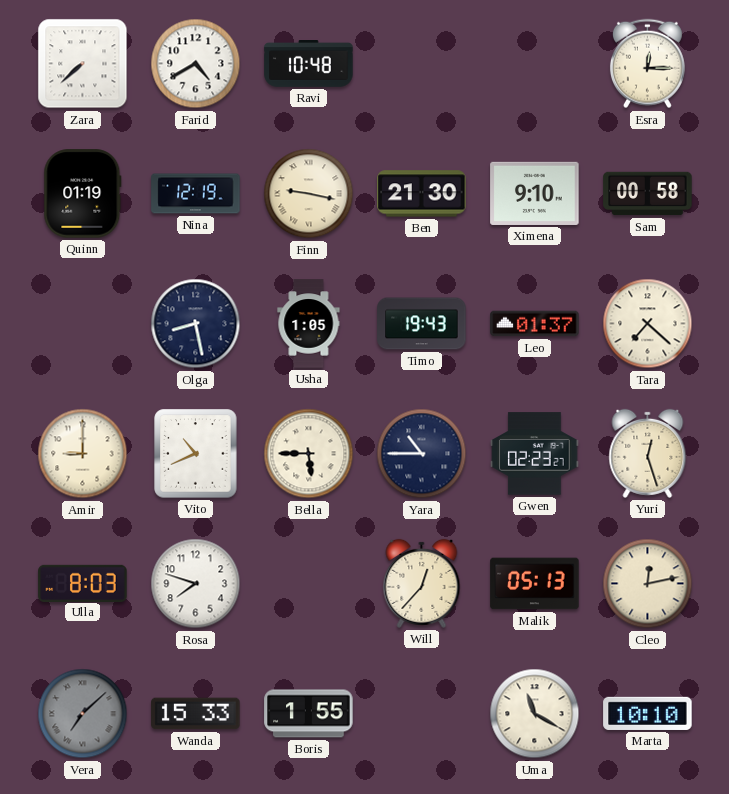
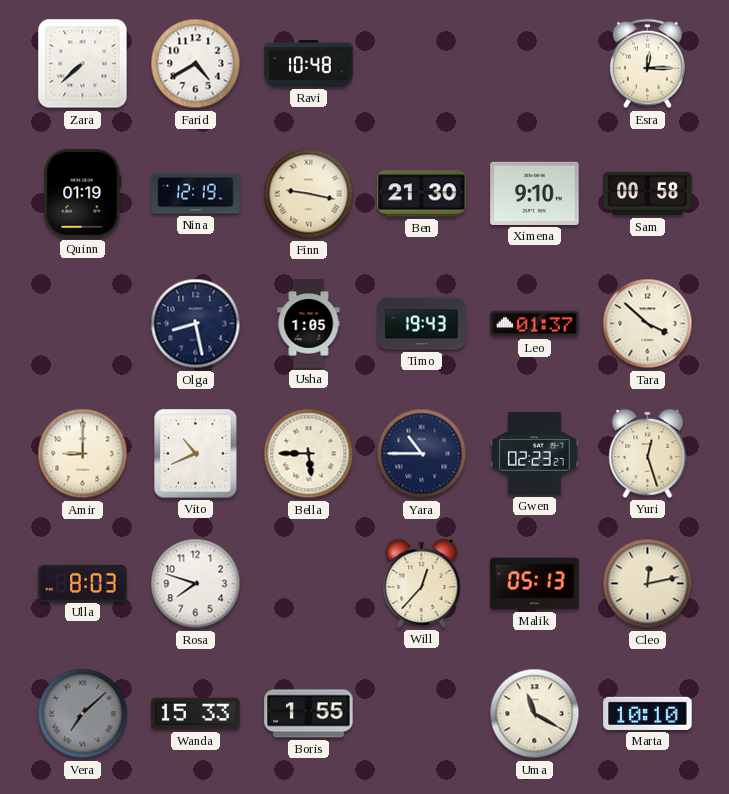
Tara: 7:22 -> 3:52
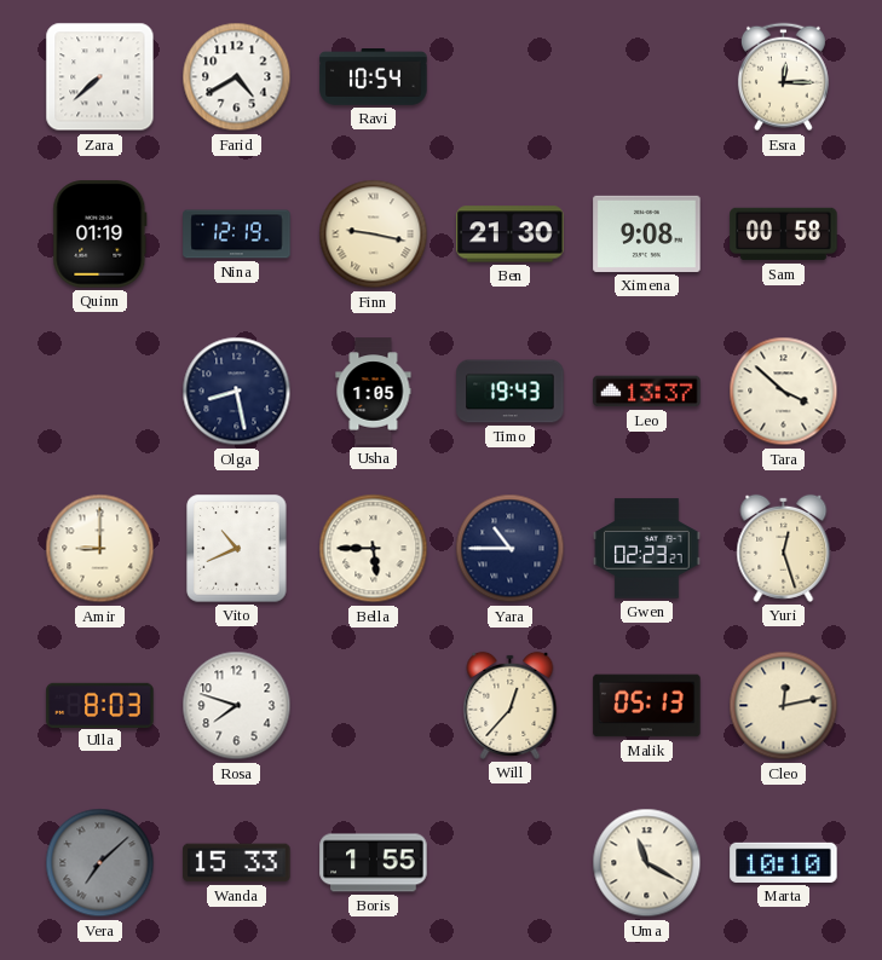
Ravi: 10:48 -> 10:54
Ximena: 9:10 -> 9:08
Leo: 01:37 -> 13:37
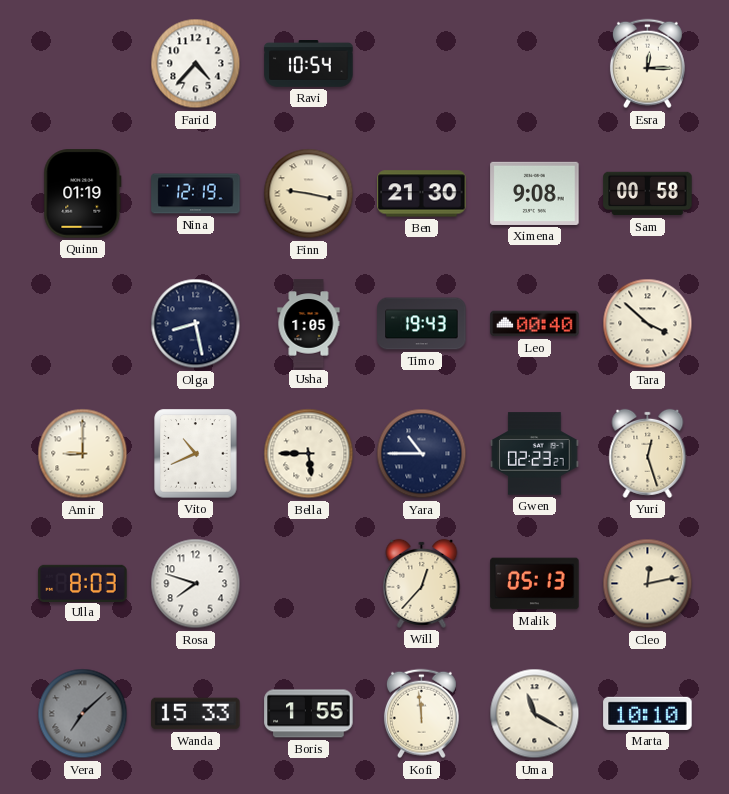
Zara: 7:38 -> none
Farid: 4:40 -> 4:37
Leo: 13:37 -> 00:40
Kofi: none -> 11:59
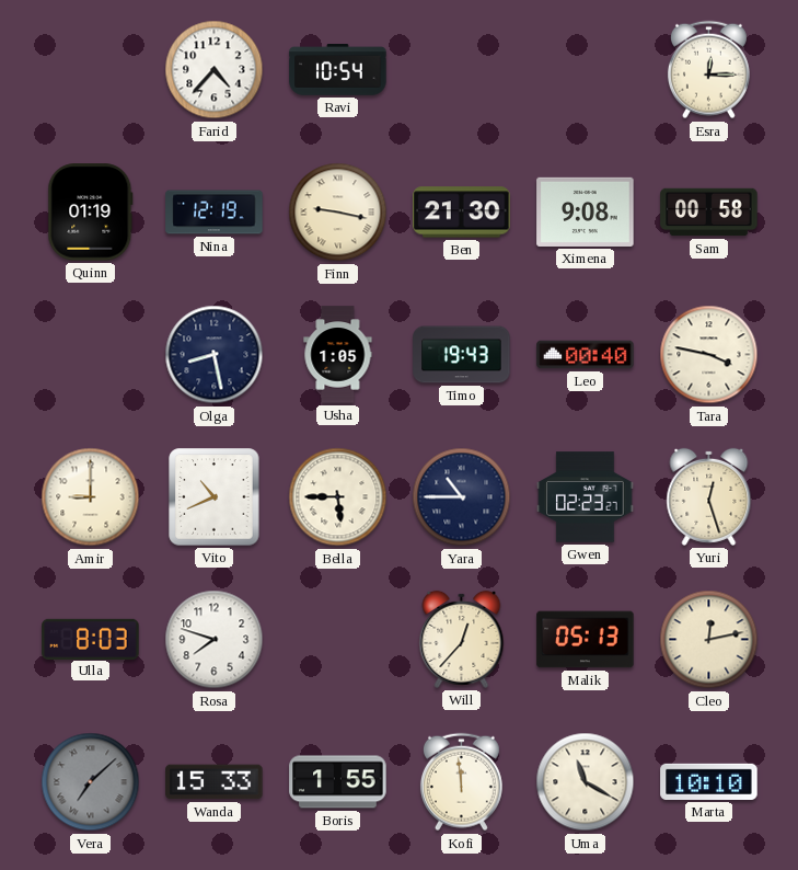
Tara: 3:52 -> 3:47
